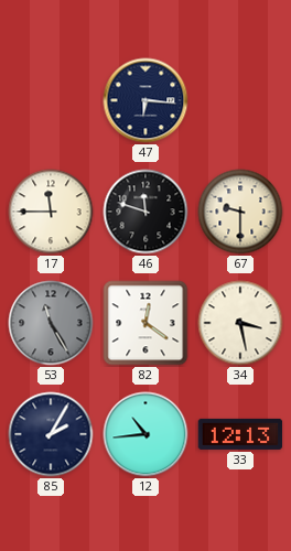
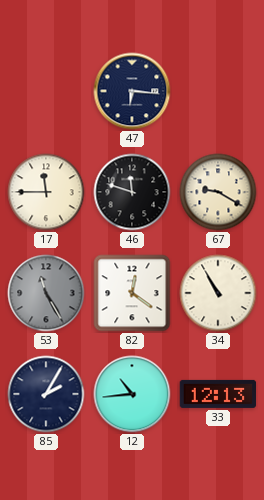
67: 9:30 -> 9:20
34: 3:28 -> 10:55
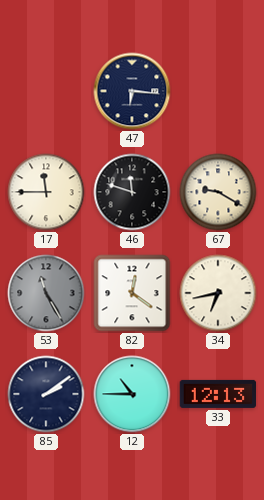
34: 10:55 -> 6:43
85: 2:05 -> 2:09
12: 10:44 -> 10:45
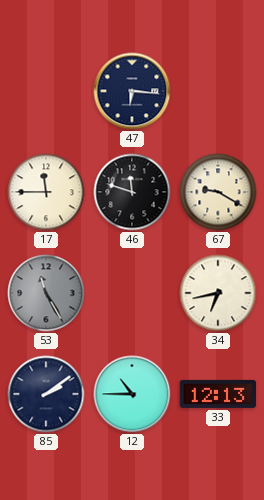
82: 12:21 -> none
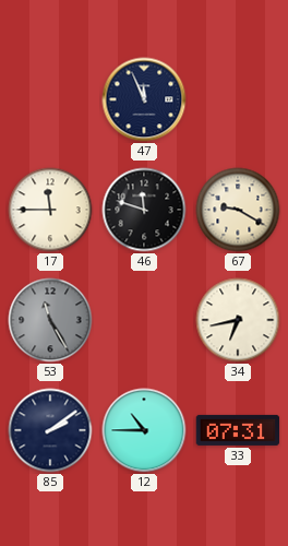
47: 6:16 -> 11:56
33: 12:13 -> 07:31
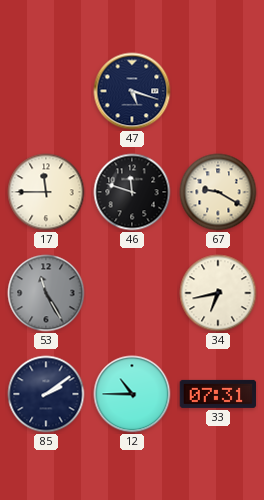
47: 11:56 -> 5:18
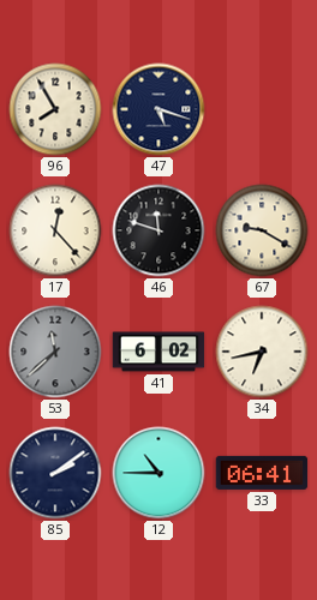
96: none -> 7:55
17: 11:45 -> 12:23
53: 11:25 -> 11:38
41: none -> 6:02
33: 07:31 -> 06:41
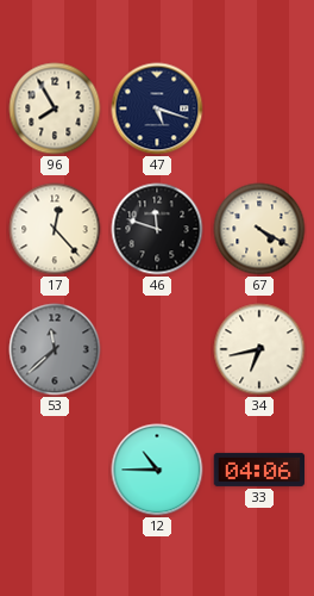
67: 9:20 -> 4:20
41: 6:02 -> none
85: 2:09 -> none
33: 06:41 -> 04:06
